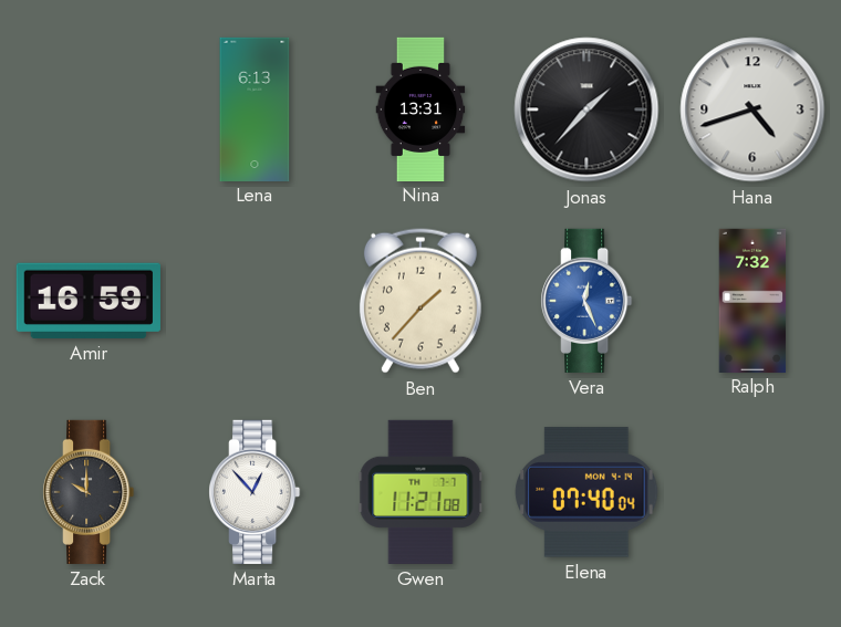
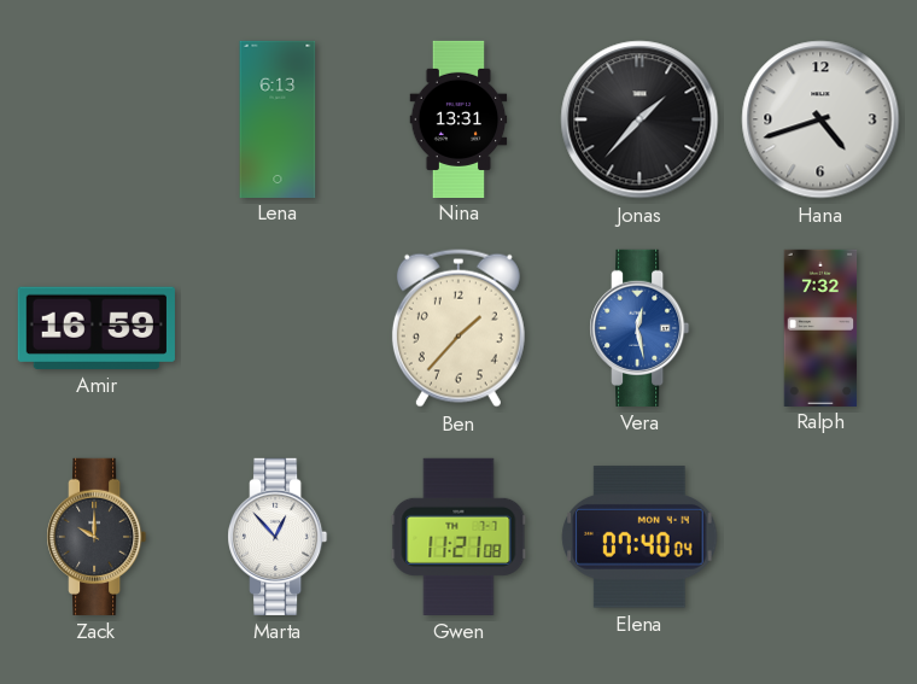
Vera: 12:26 -> 12:28
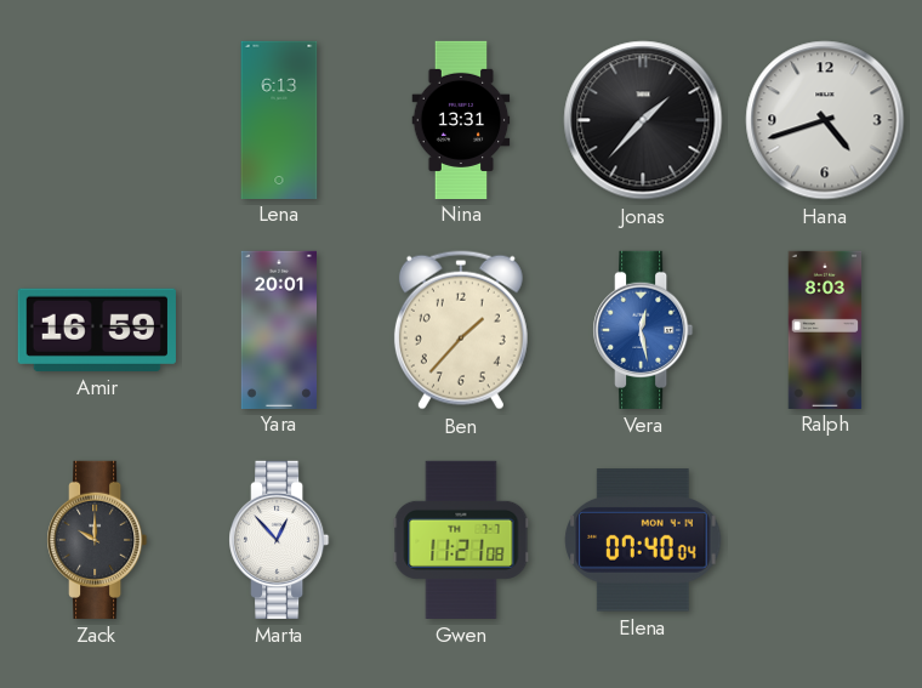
Yara: none -> 20:01
Ralph: 7:32 -> 8:03
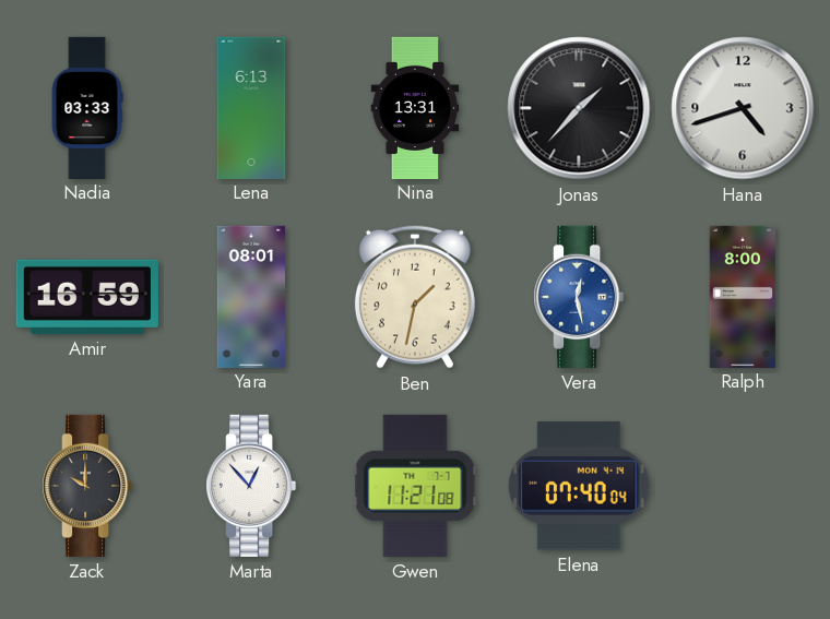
Nadia: none -> 03:33
Yara: 20:01 -> 08:01
Ben: 1:37 -> 1:32
Ralph: 8:03 -> 8:00
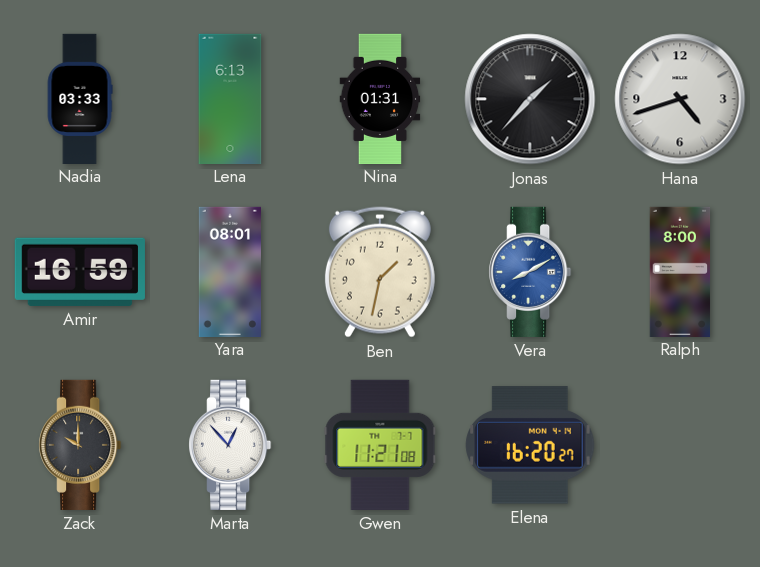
Nina: 13:31 -> 01:31
Vera: 12:28 -> 8:10
Elena: 07:40 -> 16:20
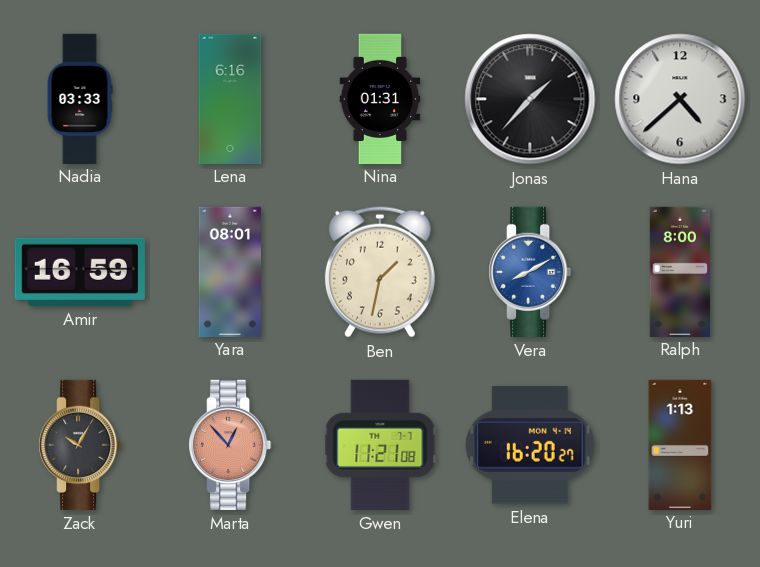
Lena: 6:13 -> 6:16
Hana: 4:42 -> 4:38
Zack: 10:00 -> 10:05
Marta dial: white -> salmon
Yuri: none -> 1:13
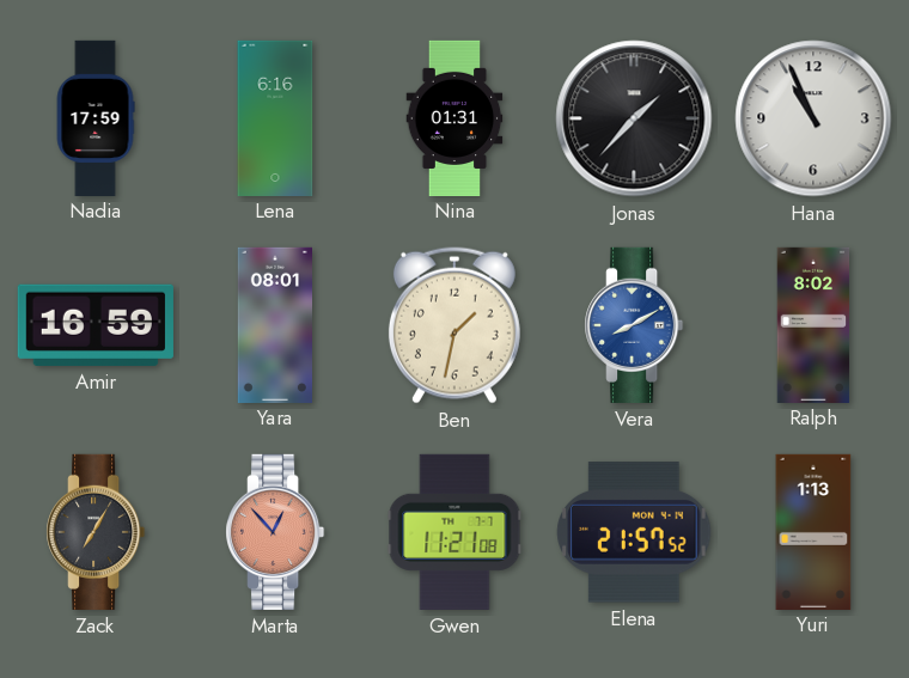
Nadia: 03:33 -> 17:59
Hana: 4:38 -> 10:56
Ralph: 8:00 -> 8:02
Zack: 10:05 -> 7:05
Elena: 16:20 -> 21:57
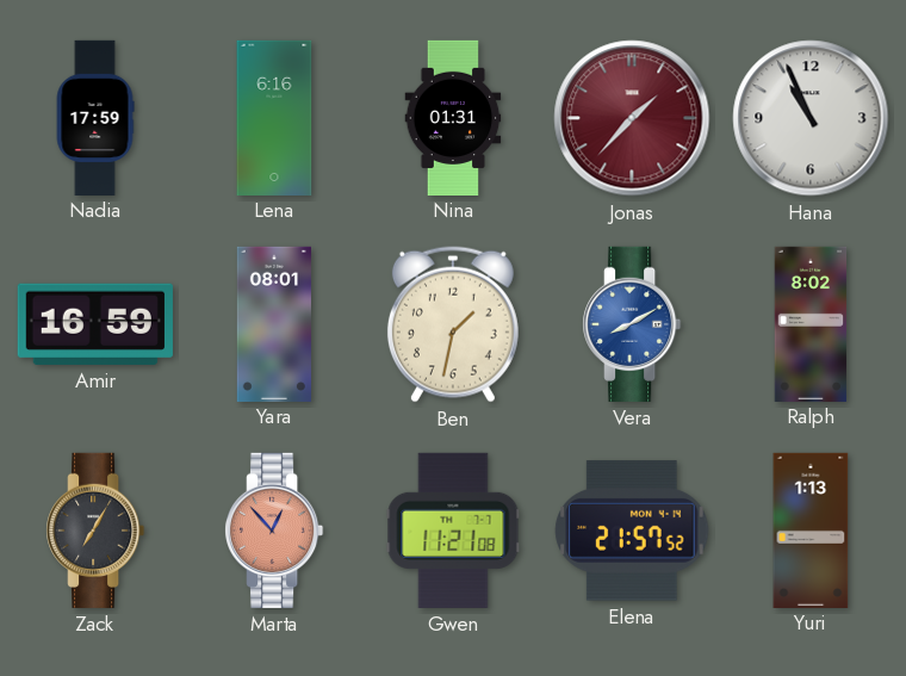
Jonas dial: black -> burgundy
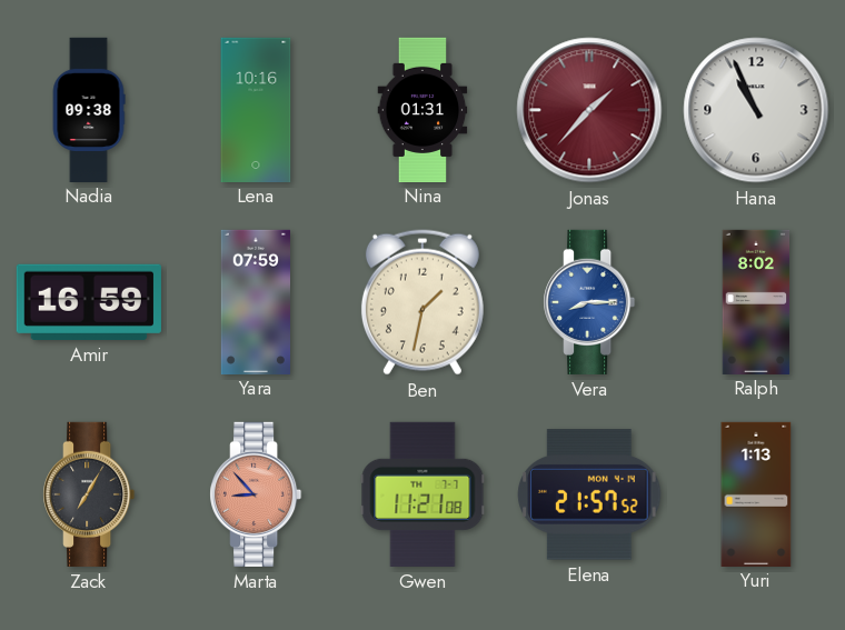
Nadia: 17:59 -> 09:38
Lena: 6:16 -> 10:16
Yara: 08:01 -> 07:59
Vera: 8:10 -> 8:15
Marta: 12:53 -> 8:53
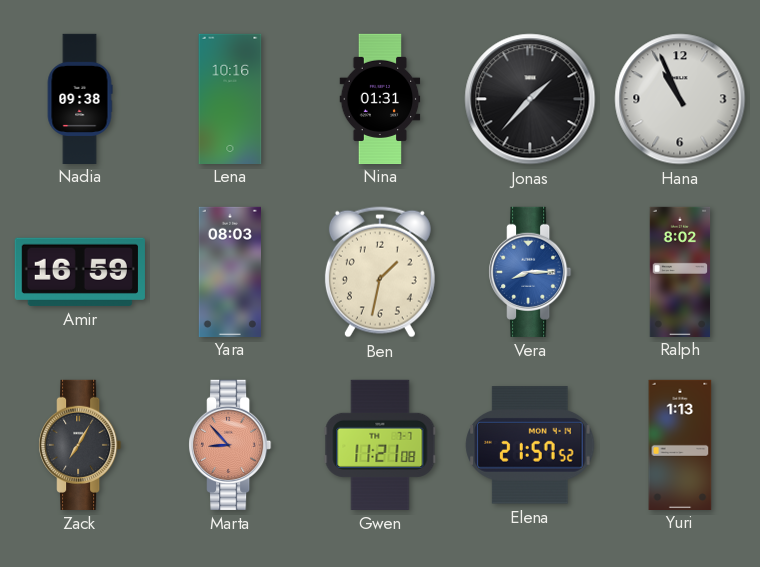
Jonas dial: burgundy -> black
Yara: 07:59 -> 08:03
